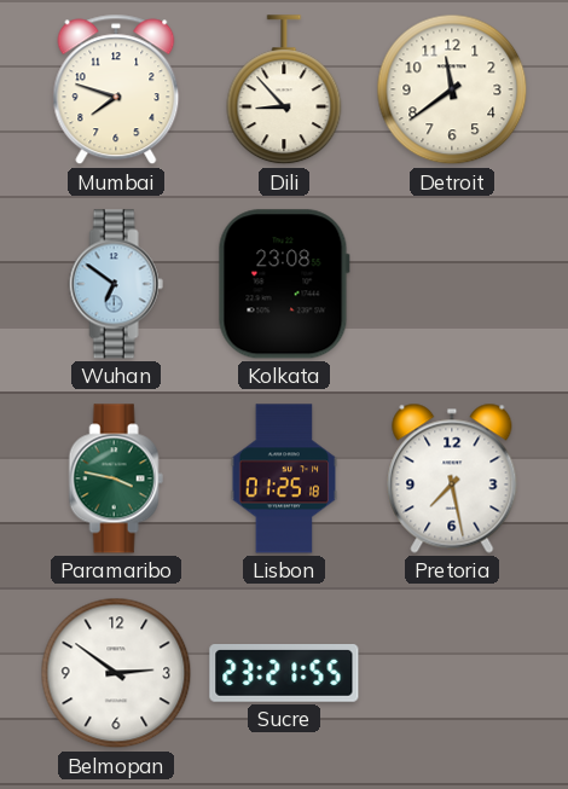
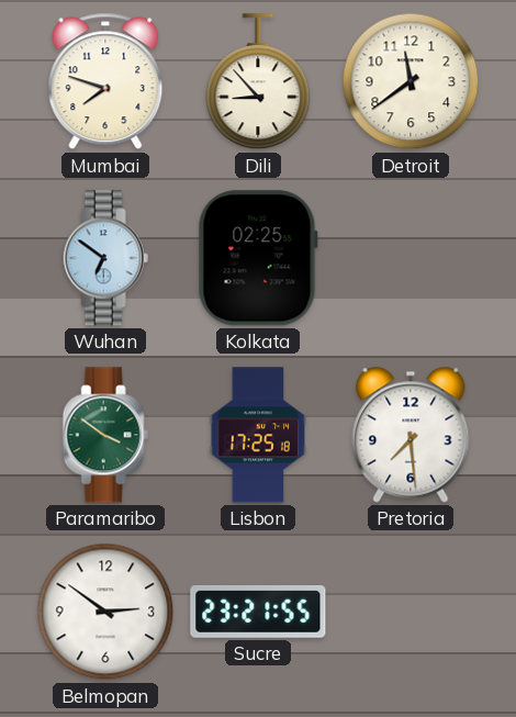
Kolkata: 23:08 -> 02:25
Paramaribo: 3:47 -> 3:51
Lisbon: 01:25 -> 17:25
Pretoria: 7:28 -> 7:29
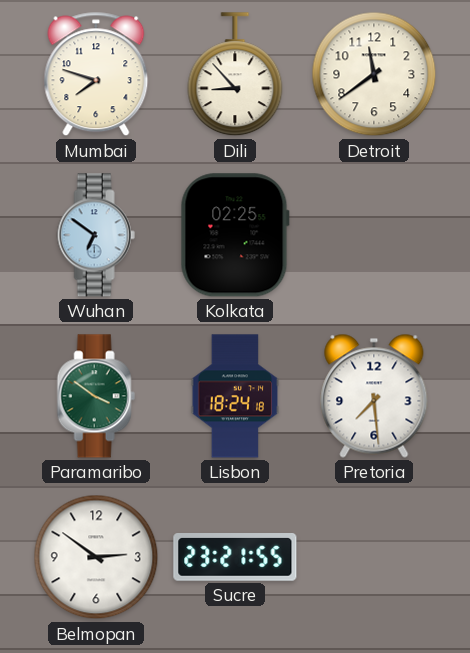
Lisbon: 17:25 -> 18:24
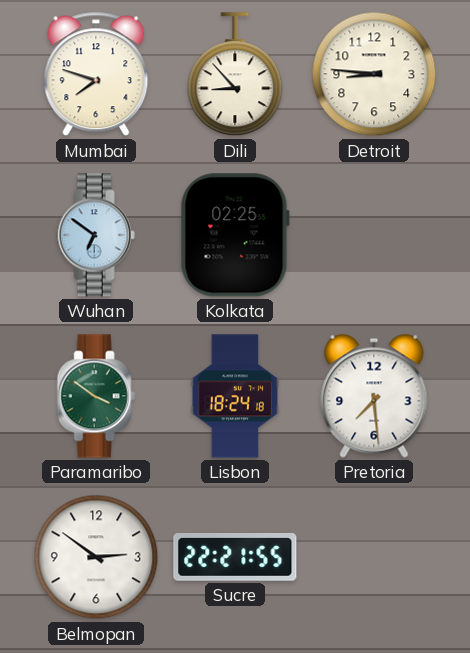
Detroit: 11:39 -> 8:46
Sucre: 23:21 -> 22:21
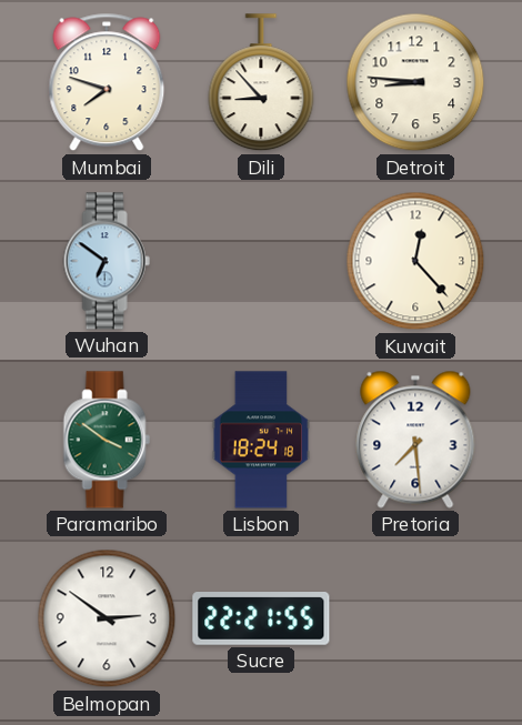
Kolkata: 02:25 -> none
Kuwait: none -> 12:23
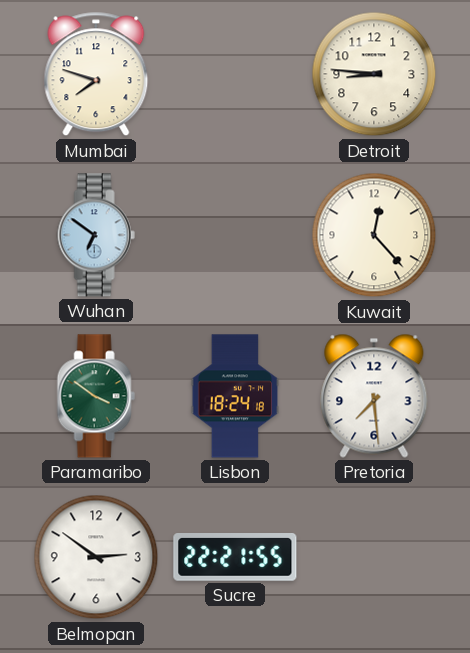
Dili: 8:53 -> none
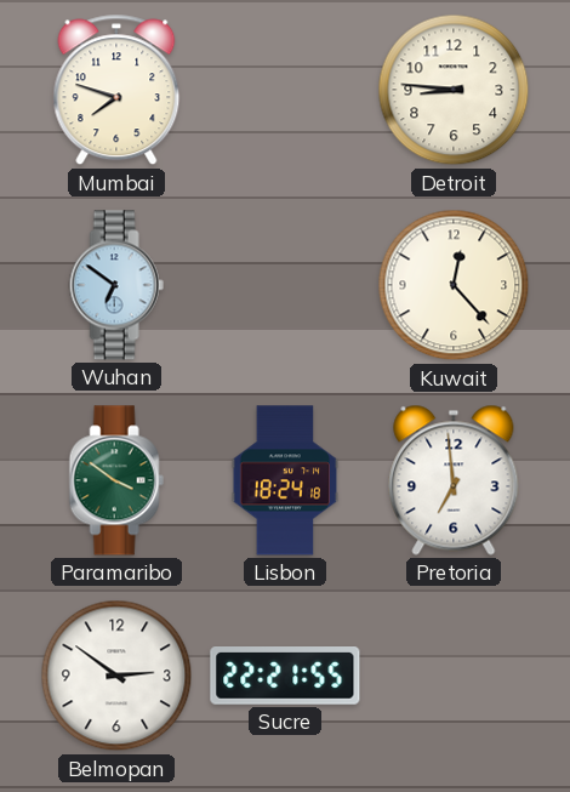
Pretoria: 7:29 -> 6:59
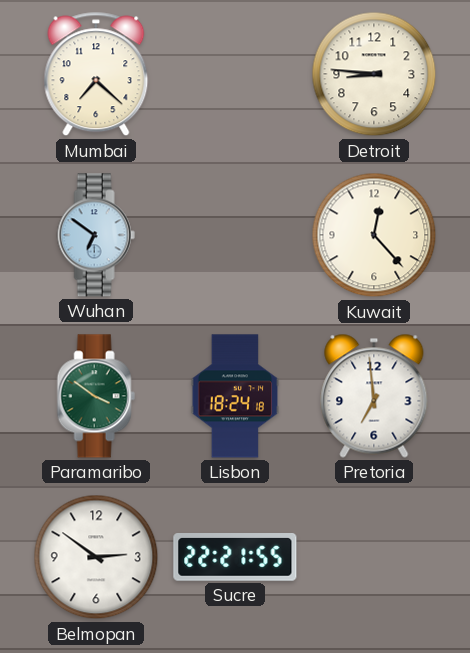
Mumbai: 7:48 -> 7:22
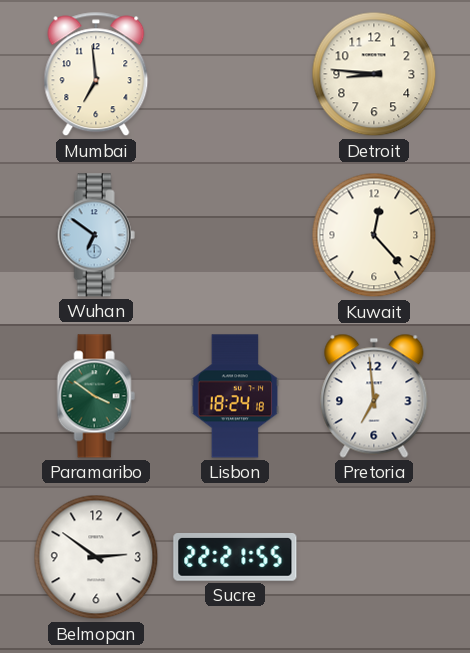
Mumbai: 7:22 -> 6:59
